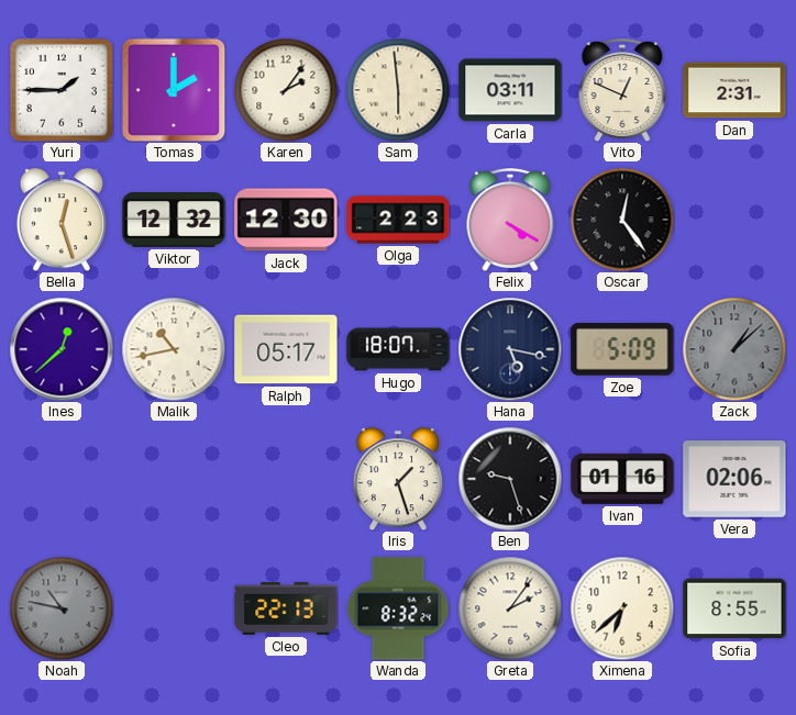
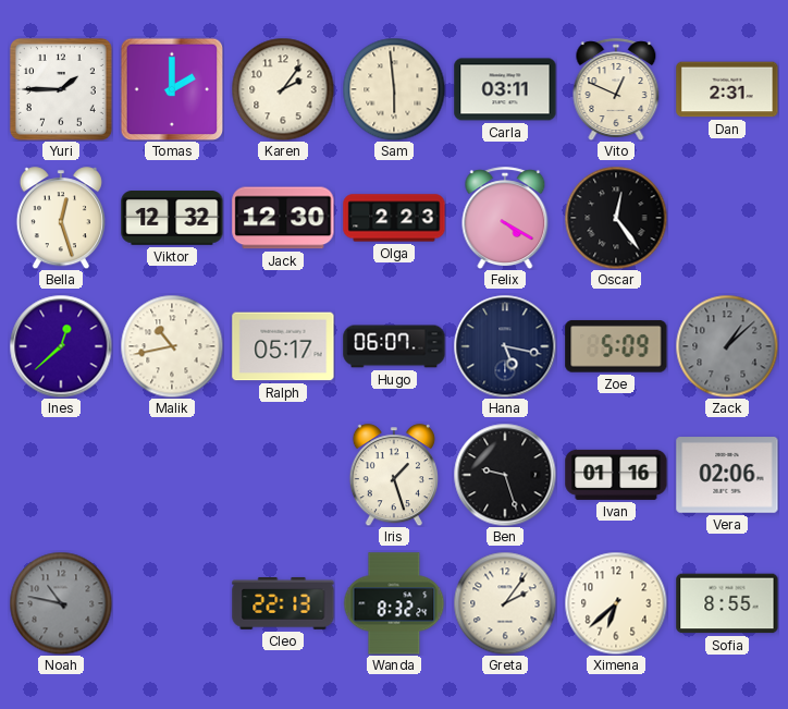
Hugo: 18:07 -> 06:07
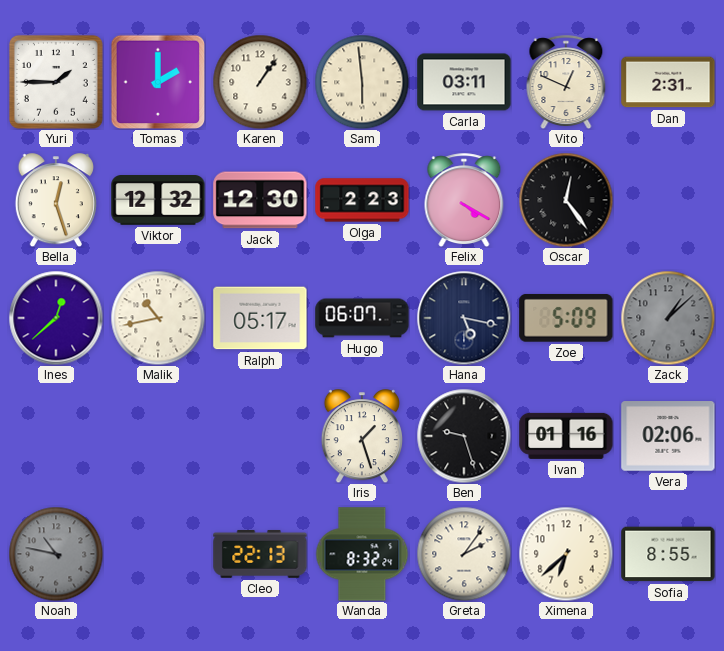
Karen: 2:06 -> 1:06
